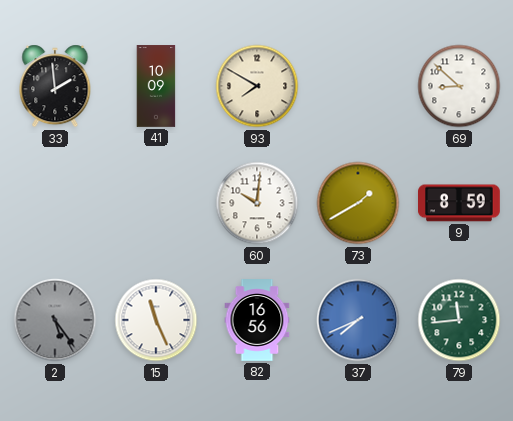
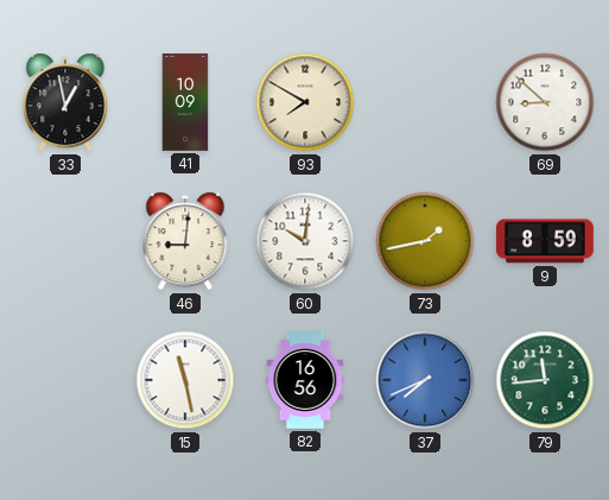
33: 1:59 -> 12:58
46: none -> 9:01
73: 1:40 -> 1:43
2: 5:24 -> none
15: 11:26 -> 11:28
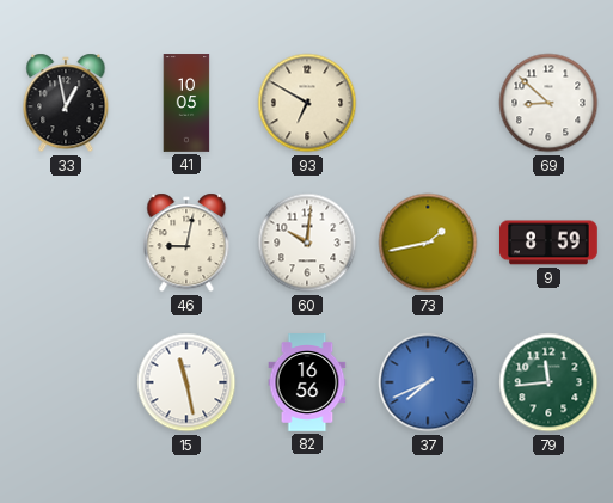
41: 10:09 -> 10:05
93: 7:50 -> 6:50
46: 9:01 -> 9:02
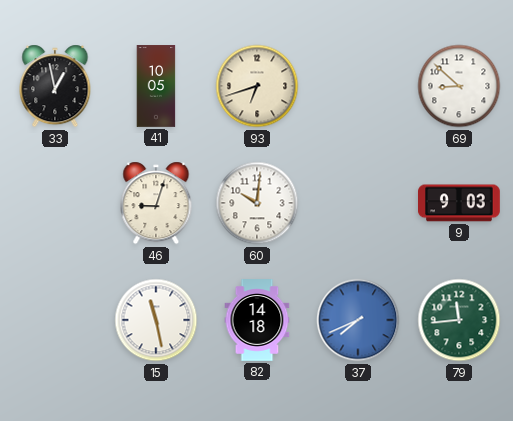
93: 6:50 -> 6:42
46: 9:02 -> 9:03
73: 1:43 -> none
9: 8:59 -> 9:03
82: 16:56 -> 14:18
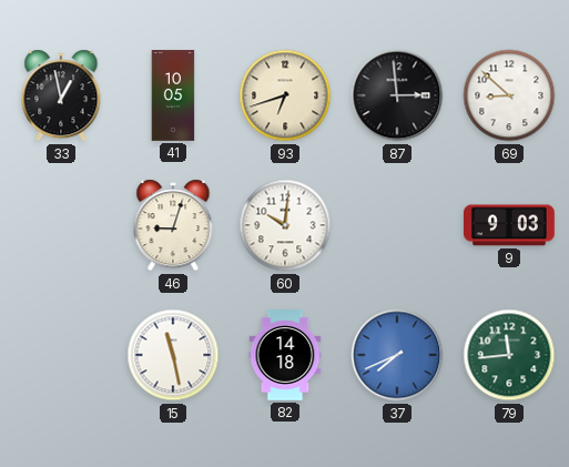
87: none -> 2:59
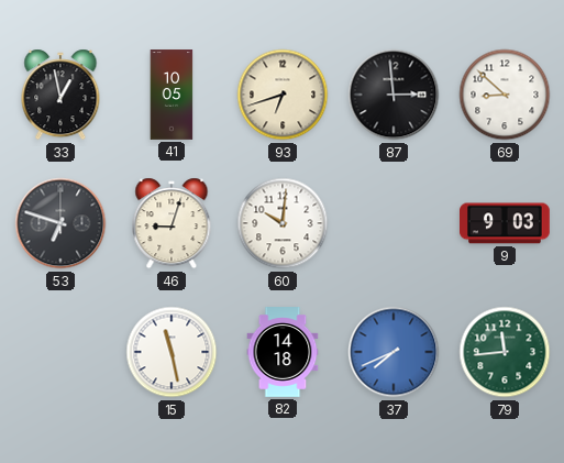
53: none -> 6:48
